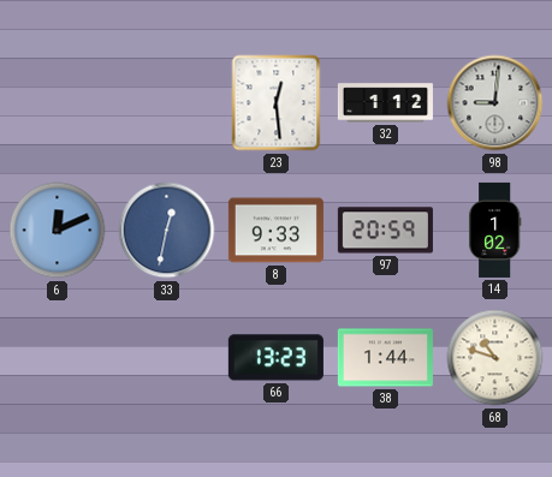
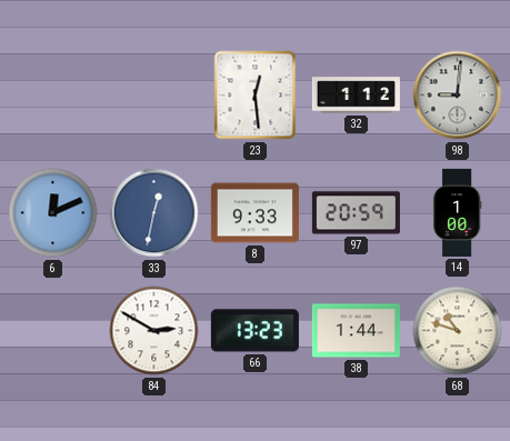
14: 1:02 -> 1:00
84: none -> 2:50
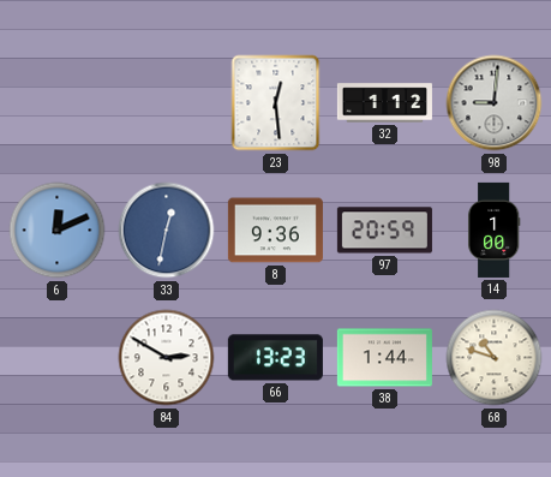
8: 9:33 -> 9:36
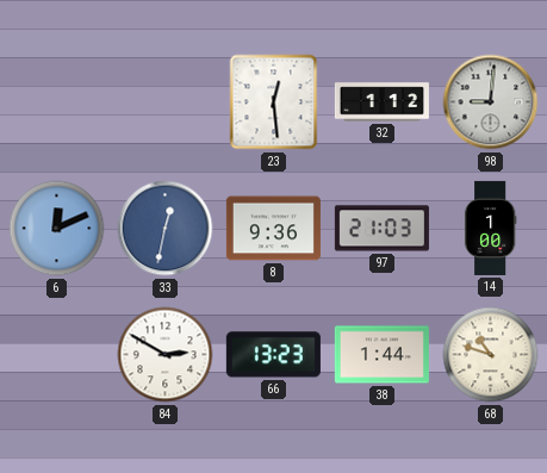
97: 20:59 -> 21:03
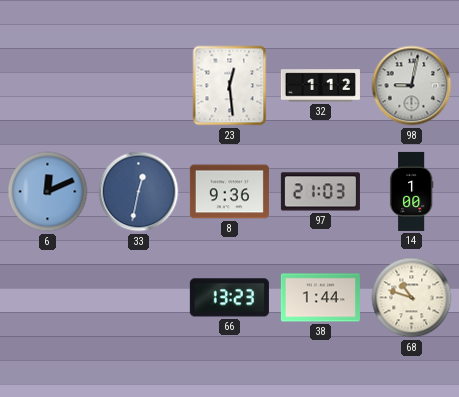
98: 9:01 -> 9:02
84: 2:50 -> none
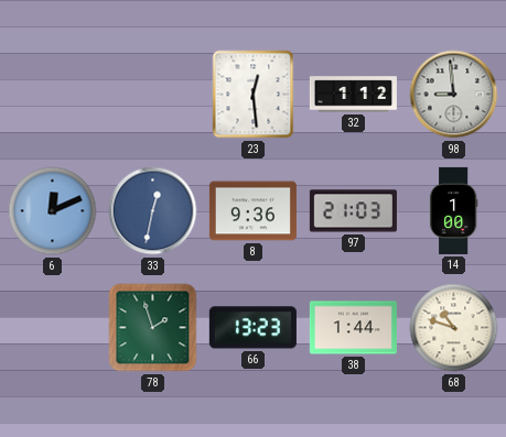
98: 9:02 -> 8:59
78: none -> 1:57
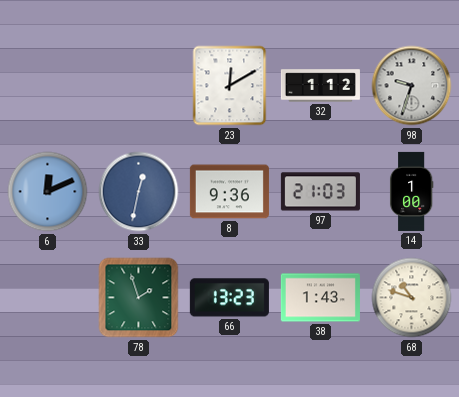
23: 12:29 -> 12:10
98: 8:59 -> 9:33
38: 1:44 -> 1:43
